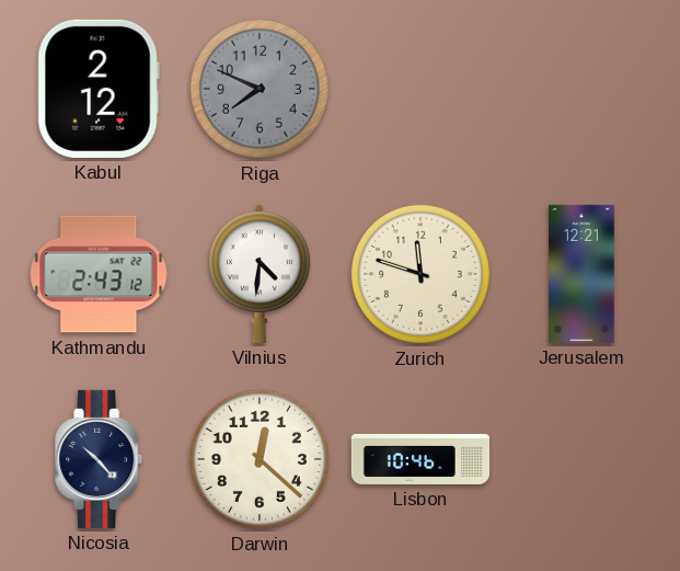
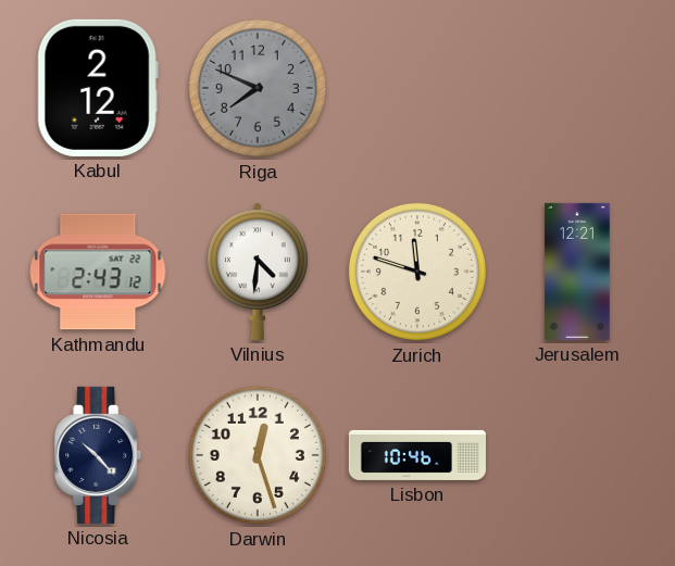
Darwin: 12:22 -> 12:27
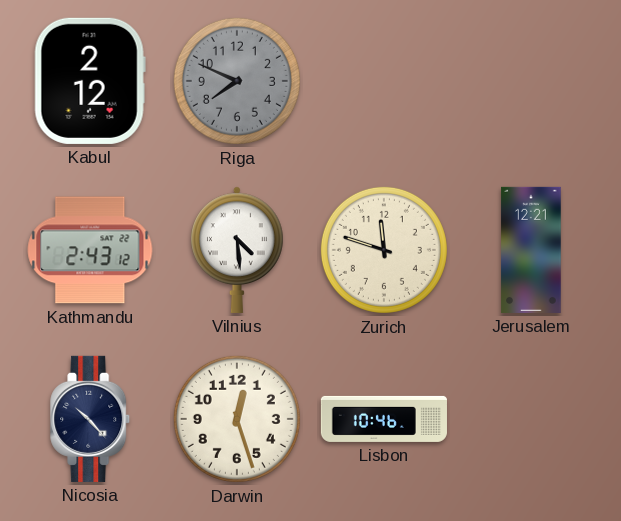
Vilnius: 4:31 -> 4:29
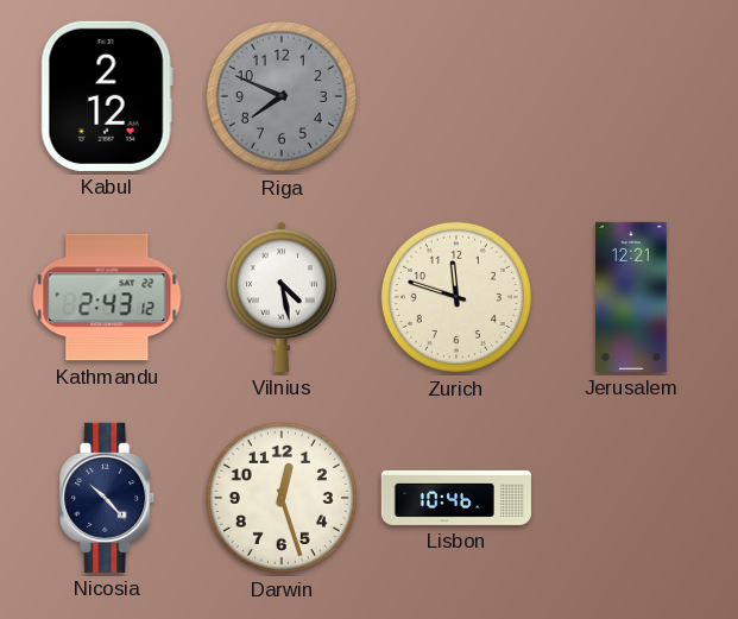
Vilnius: 4:29 -> 4:28
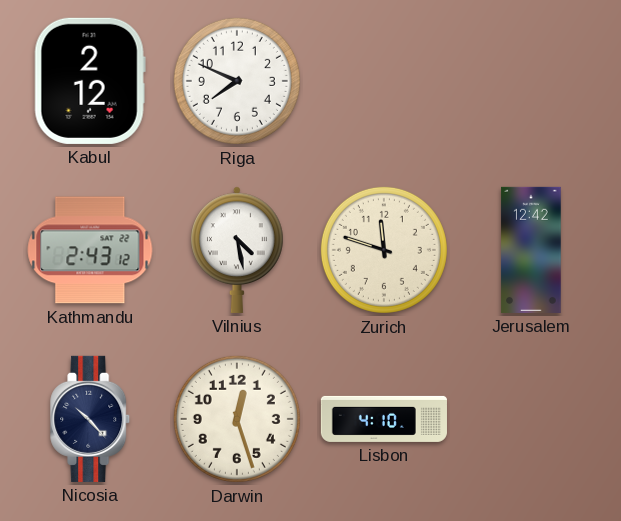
Riga dial: grey -> white
Jerusalem: 12:21 -> 12:42
Lisbon: 10:46 -> 4:10
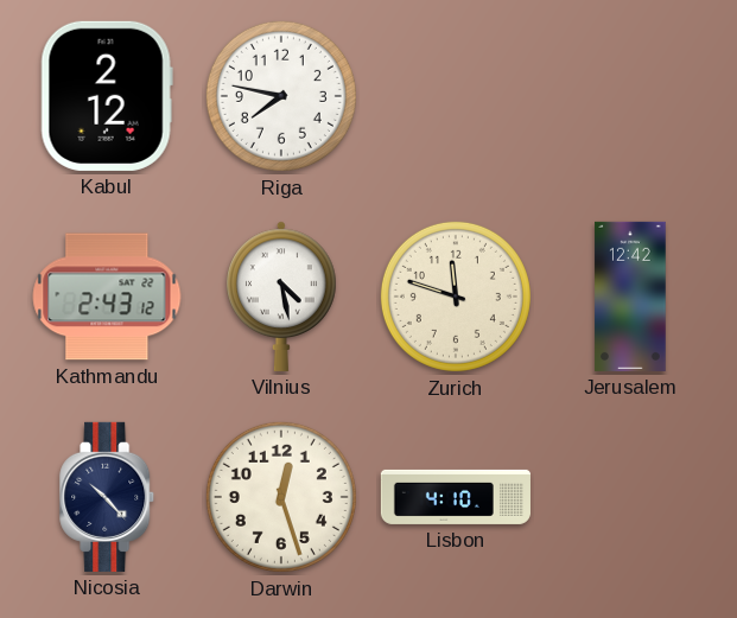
Riga: 7:49 -> 7:47
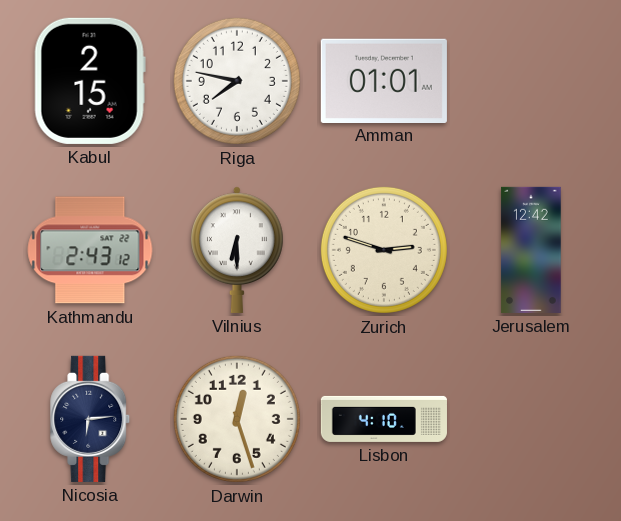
Kabul: 2:12 -> 2:15
Amman: none -> 01:01
Vilnius: 4:28 -> 6:30
Zurich: 11:48 -> 2:48
Nicosia: 10:23 -> 6:14
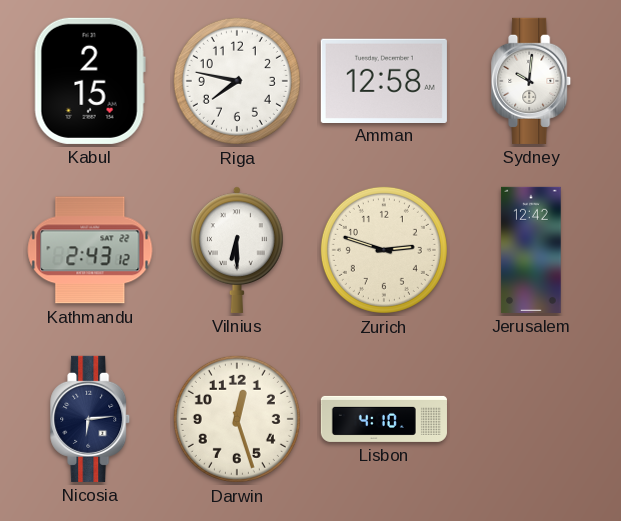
Amman: 01:01 -> 12:58
Sydney: none -> 10:01
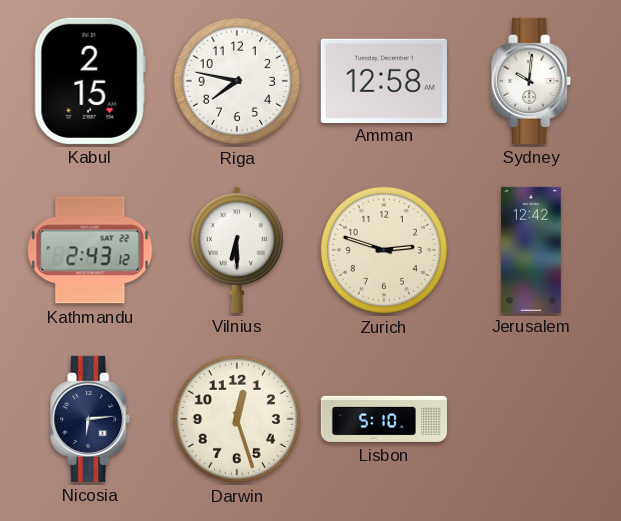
Lisbon: 4:10 -> 5:10
